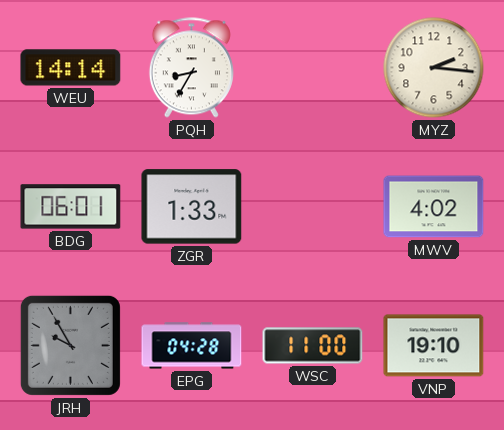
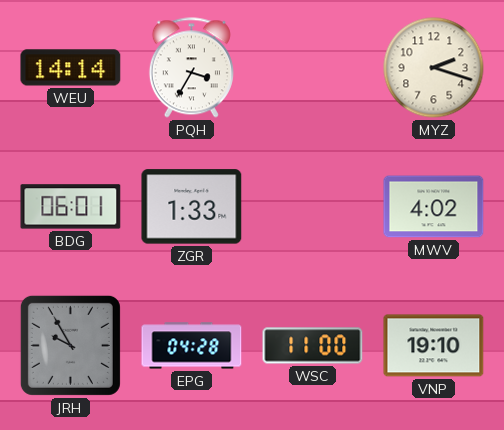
PQH: 8:35 -> 3:35
MYZ: 2:16 -> 2:18
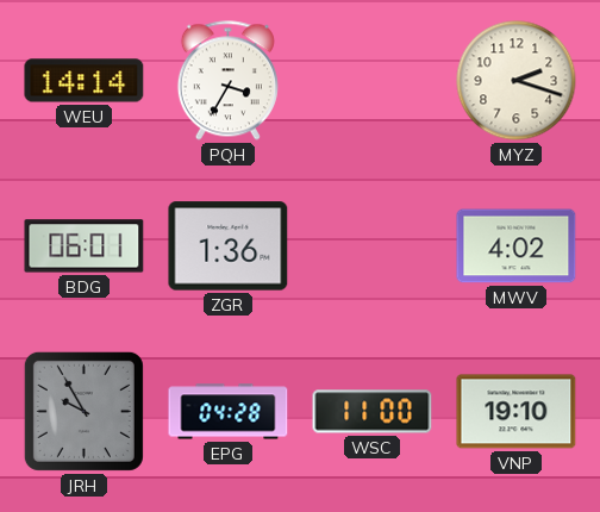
ZGR: 1:33 -> 1:36
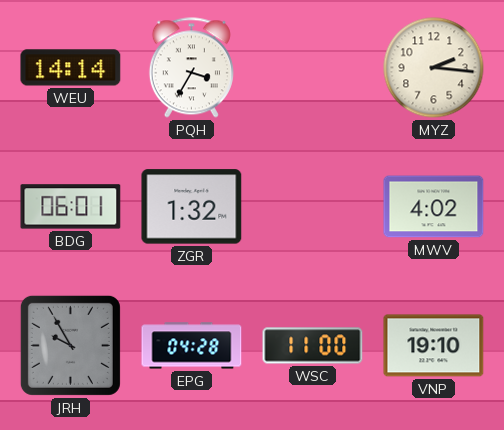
MYZ: 2:18 -> 2:16
ZGR: 1:36 -> 1:32
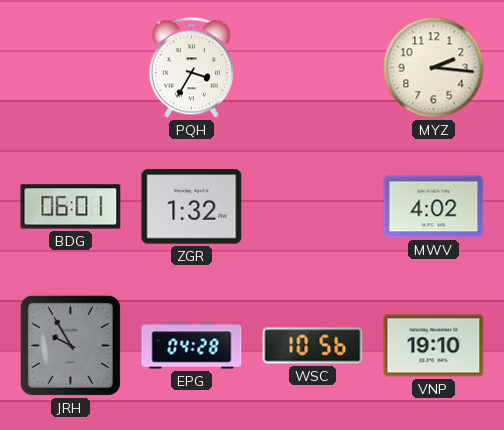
WEU: 14:14 -> none
WSC: 11:00 -> 10:56
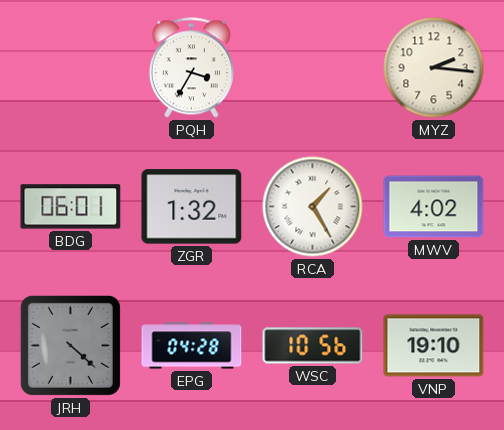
RCA: none -> 1:25
JRH: 9:55 -> 4:22
